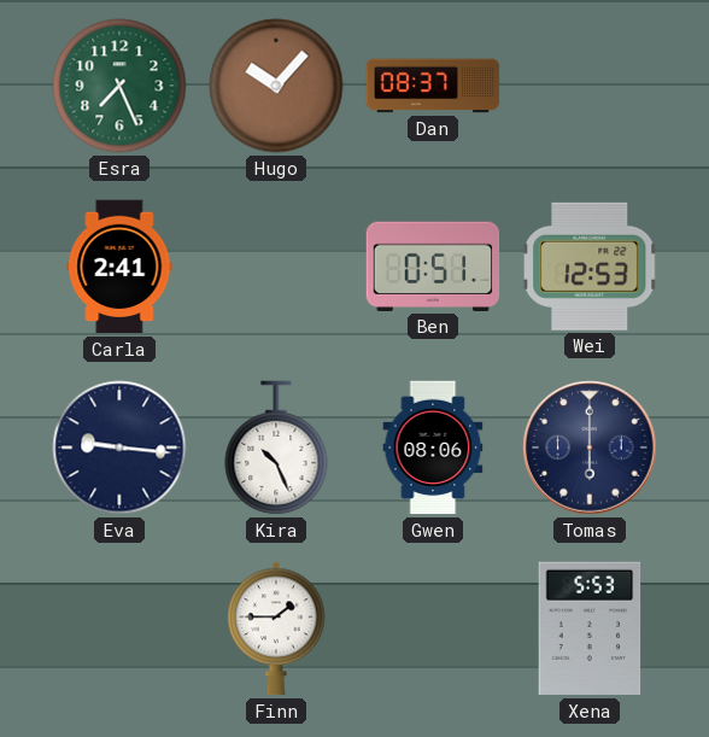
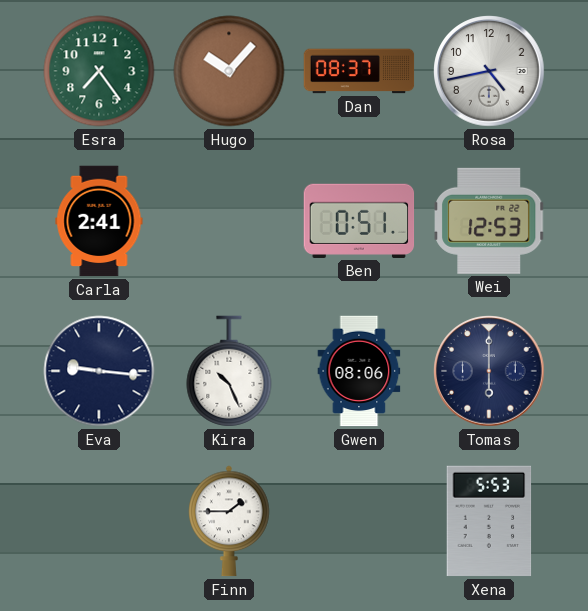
Esra: 7:26 -> 7:24
Rosa: none -> 4:43
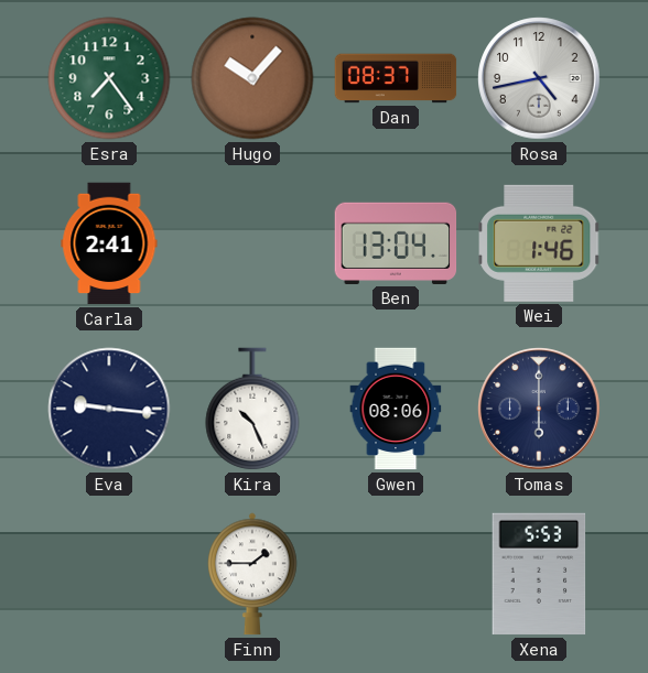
Ben: 0:51 -> 13:04
Wei: 12:53 -> 1:46
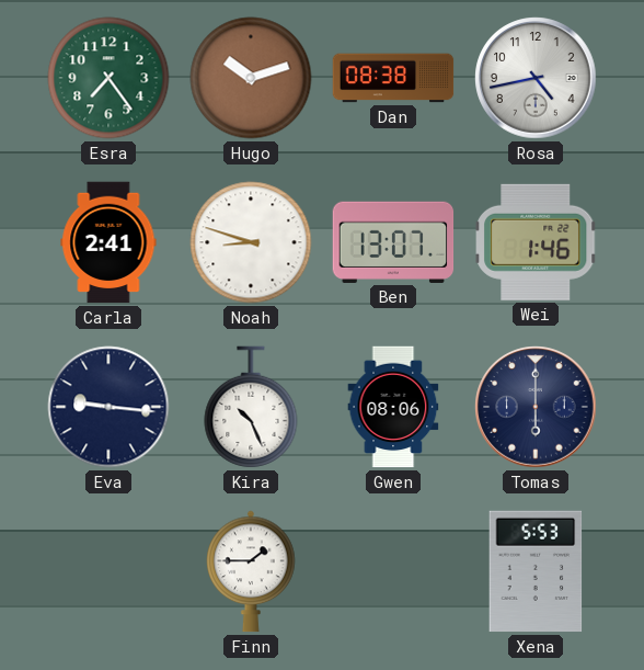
Hugo: 10:07 -> 10:12
Dan: 08:37 -> 08:38
Noah: none -> 8:48
Ben: 13:04 -> 13:07
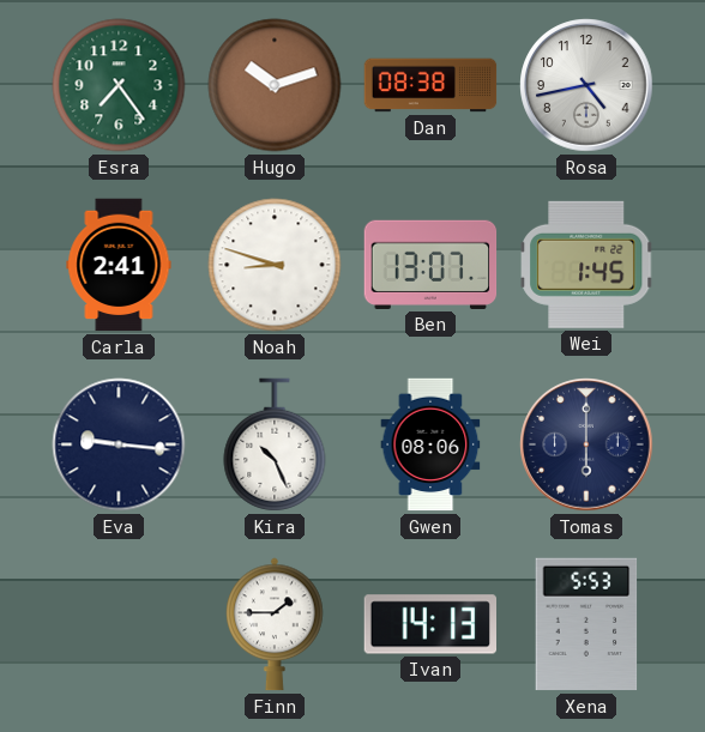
Wei: 1:46 -> 1:45
Ivan: none -> 14:13
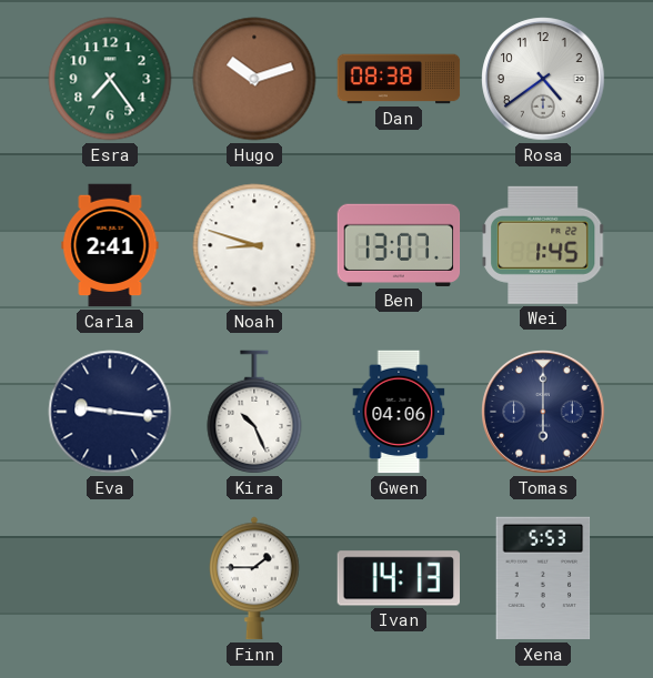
Rosa: 4:43 -> 4:39
Gwen: 08:06 -> 04:06
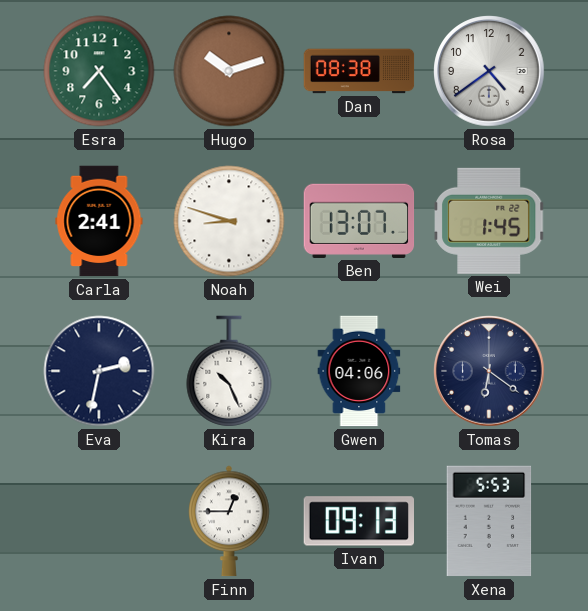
Eva: 9:16 -> 2:32
Tomas: 6:00 -> 6:21
Finn: 1:45 -> 12:45
Ivan: 14:13 -> 09:13
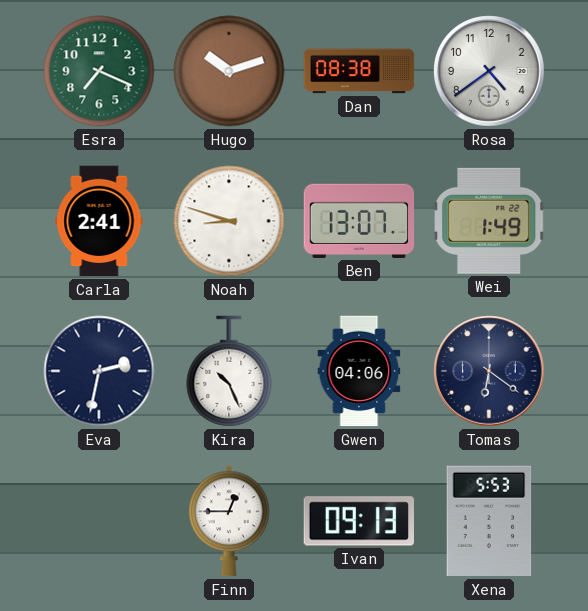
Esra: 7:24 -> 7:19
Wei: 1:45 -> 1:49
